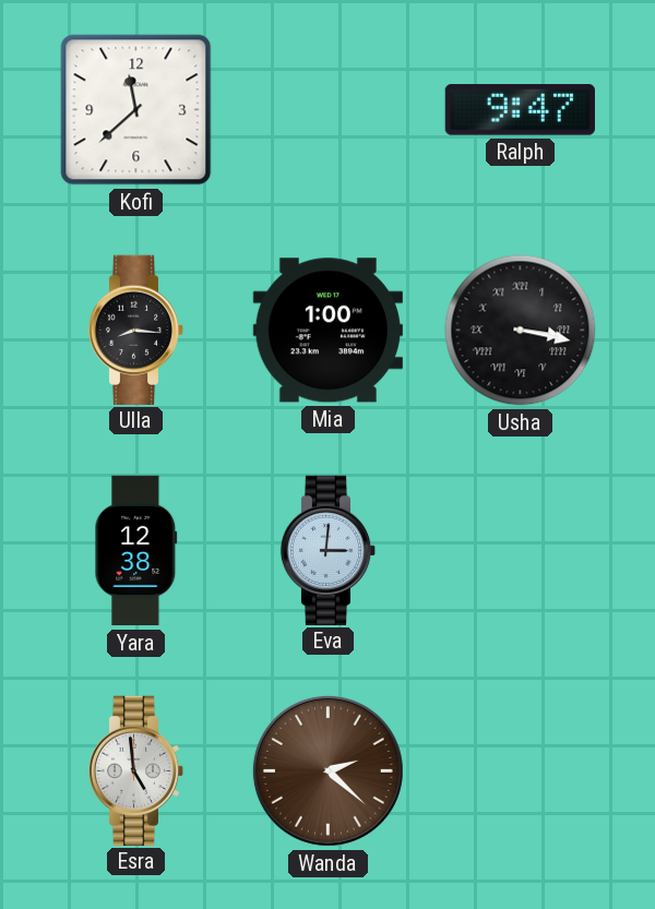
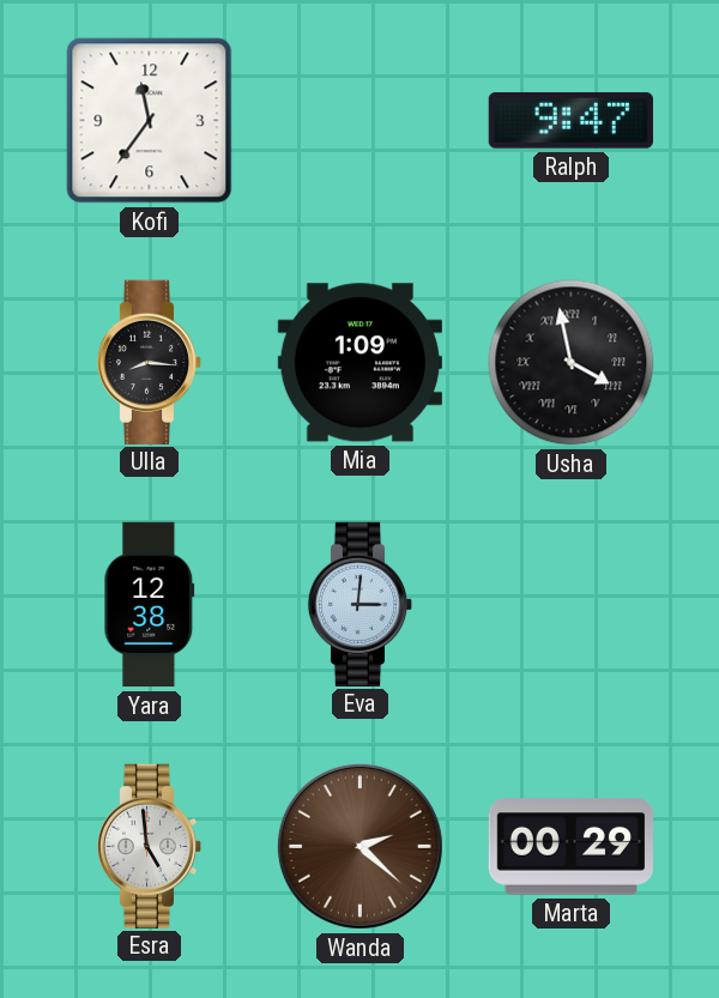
Kofi: 11:38 -> 11:36
Mia: 1:00 -> 1:09
Usha: 3:17 -> 3:58
Marta: none -> 00:29
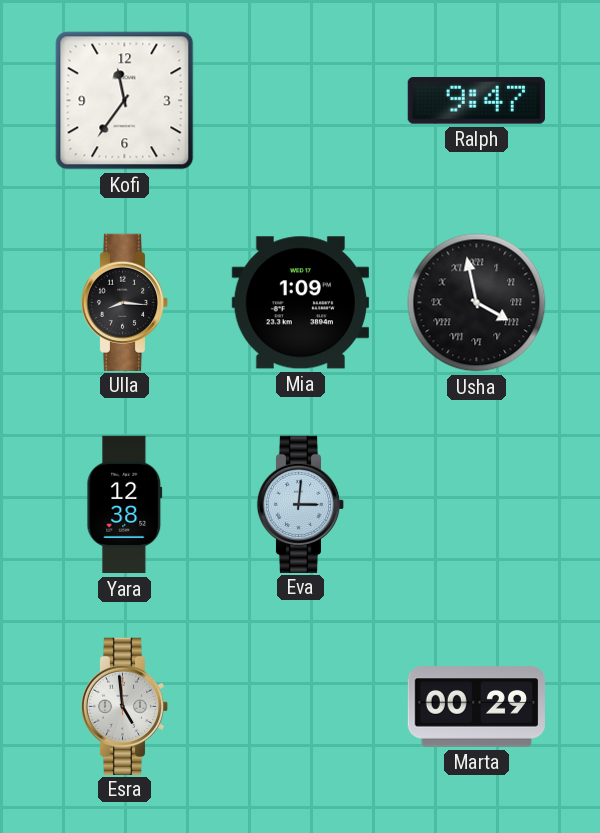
Wanda: 2:22 -> none
